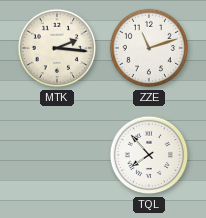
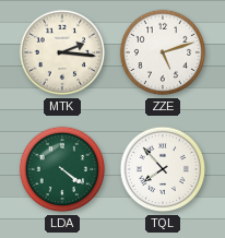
ZZE: 11:12 -> 5:12
LDA: none -> 4:21
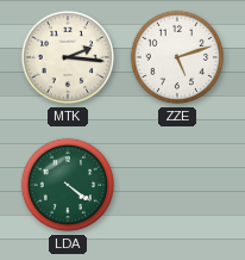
TQL: 7:53 -> none
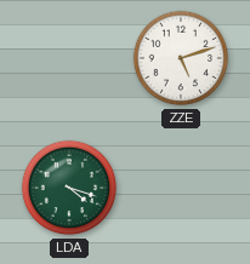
MTK: 2:16 -> none
LDA: 4:21 -> 4:18
